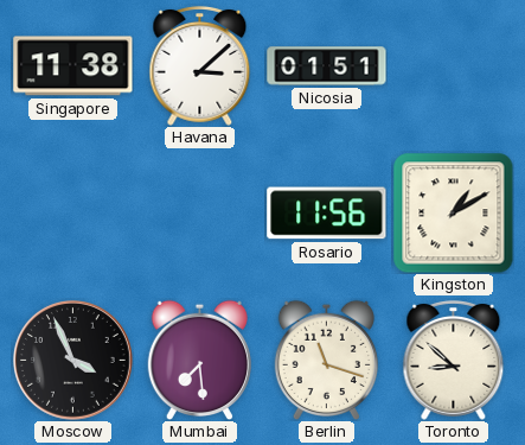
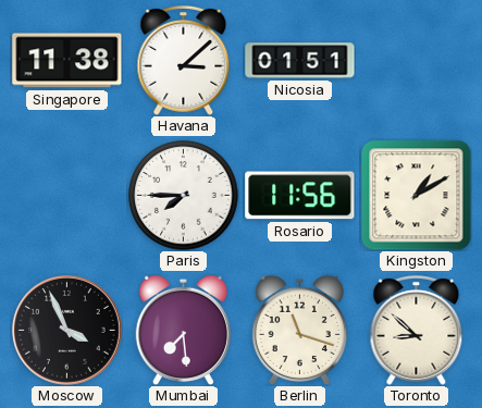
Paris: none -> 7:45
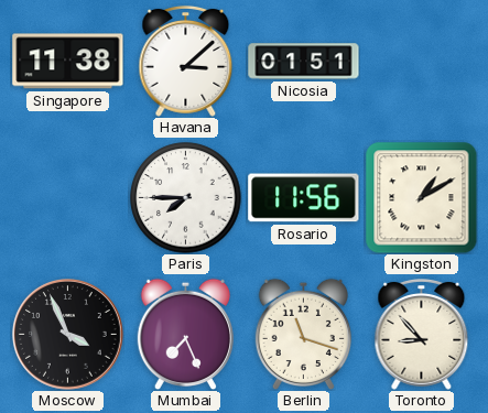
Mumbai: 7:29 -> 7:26
Toronto: 8:52 -> 8:53
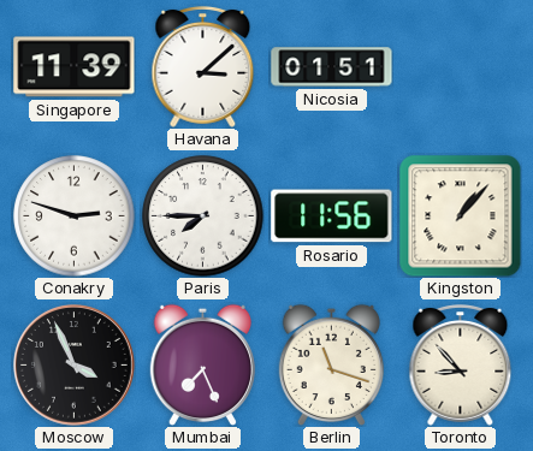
Singapore: 11:38 -> 11:39
Conakry: none -> 2:48
Kingston: 1:10 -> 1:07
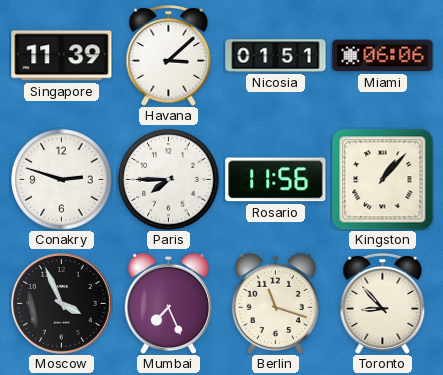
Miami: none -> 06:06
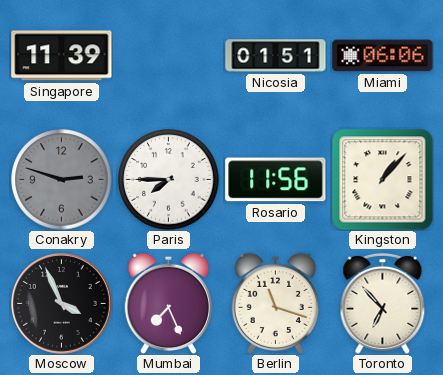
Havana: 3:08 -> none
Conakry dial: white -> grey
Toronto: 8:53 -> 6:53
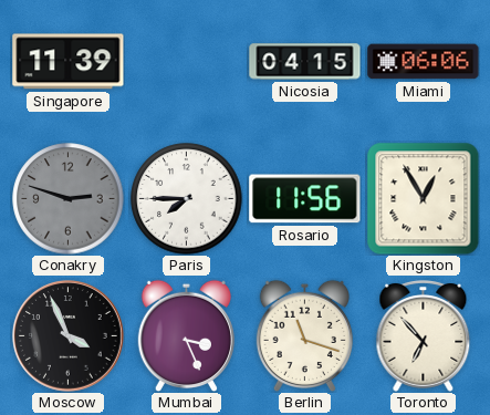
Nicosia: 01:51 -> 04:15
Kingston: 1:07 -> 12:55
Mumbai: 7:26 -> 3:26
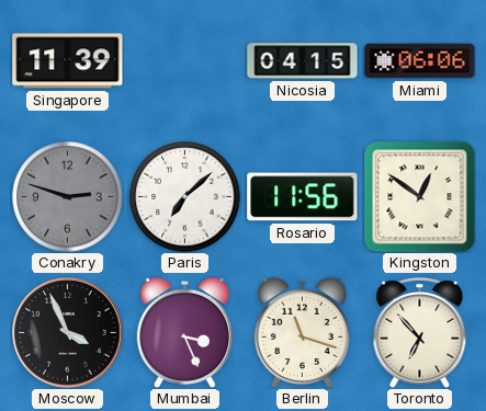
Paris: 7:45 -> 7:08
Kingston: 12:55 -> 12:51
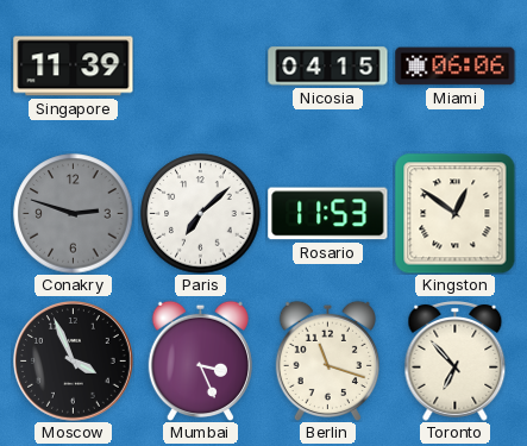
Rosario: 11:56 -> 11:53
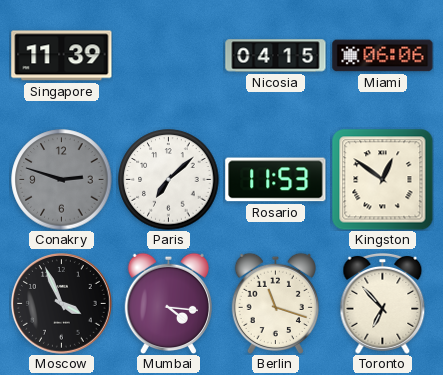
Mumbai: 3:26 -> 4:16
